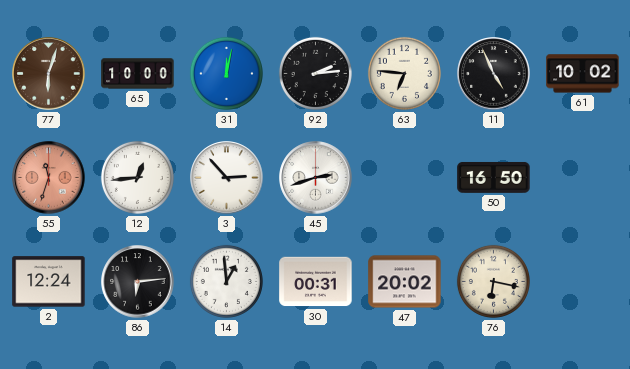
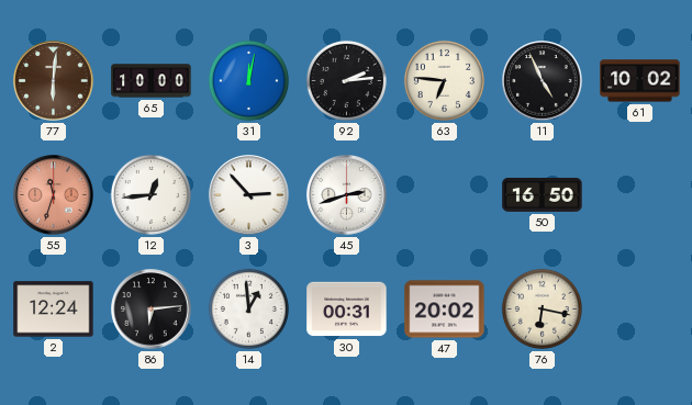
77: 6:03 -> 6:01
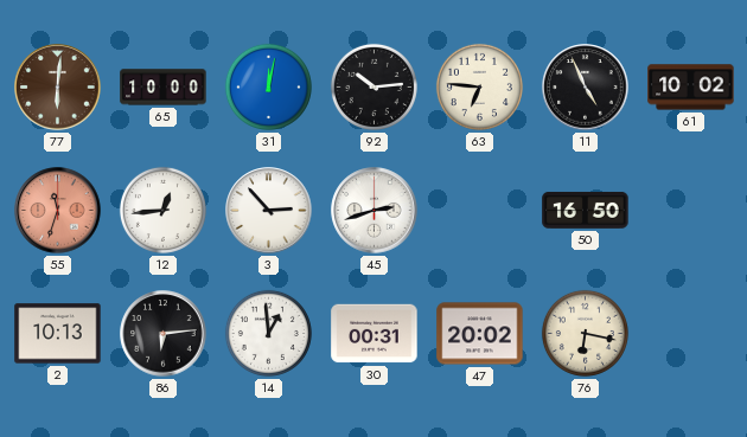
92: 2:14 -> 10:14
2: 12:24 -> 10:13
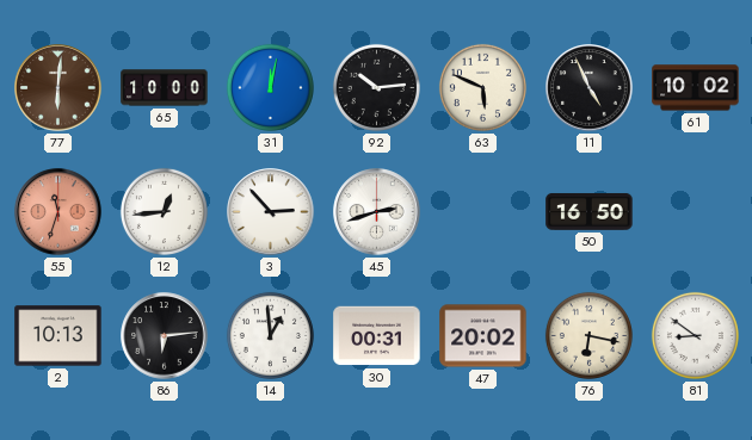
63: 6:46 -> 5:49
81: none -> 8:51
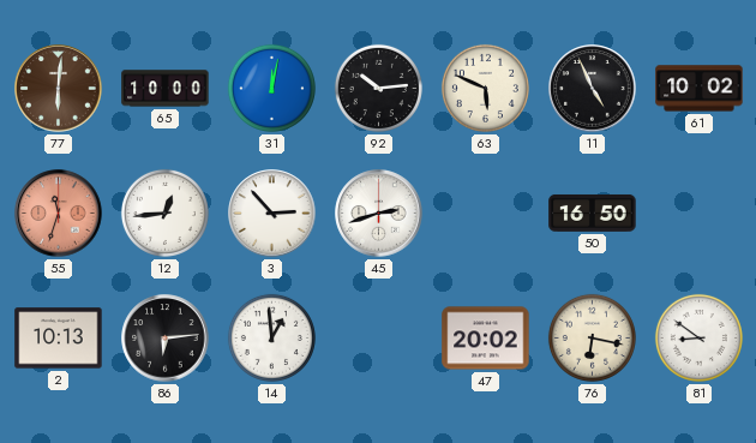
30: 00:31 -> none
